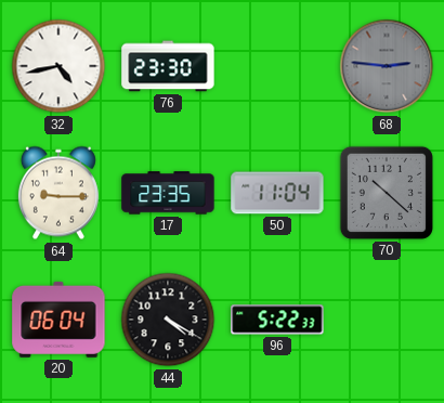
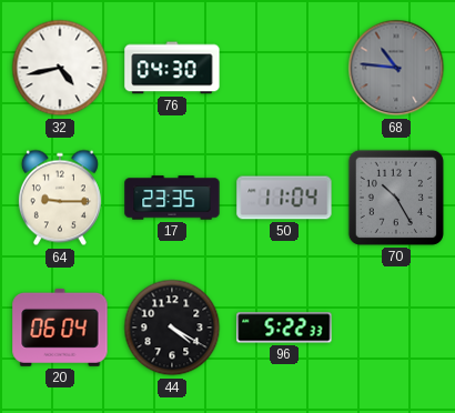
76: 23:30 -> 04:30
68: 2:46 -> 10:46
70: 10:22 -> 10:25
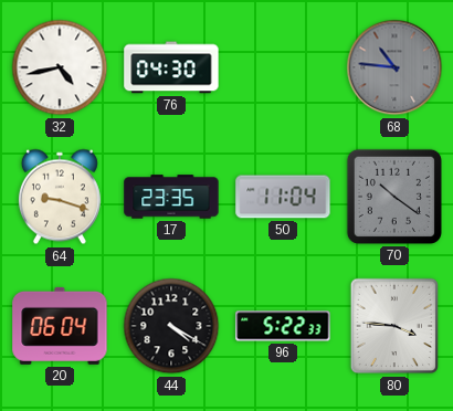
64: 9:15 -> 9:18
70: 10:25 -> 10:21
80: none -> 3:46
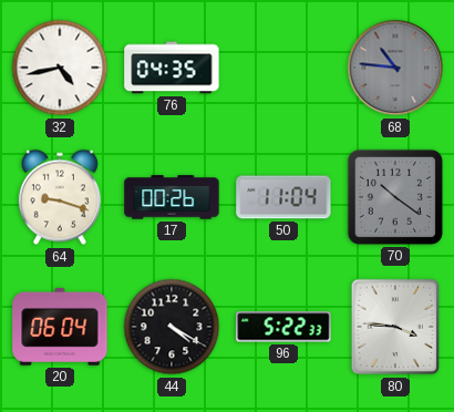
76: 04:30 -> 04:35
17: 23:35 -> 00:26
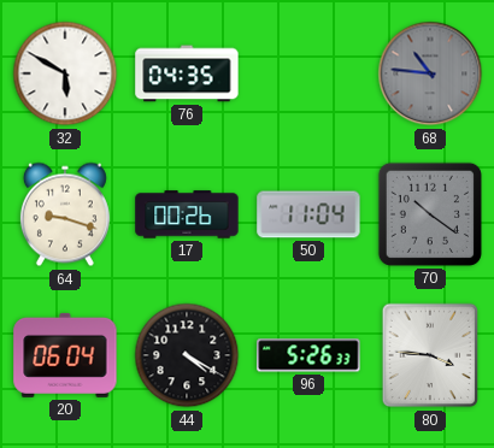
32: 4:43 -> 5:50
96: 5:22 -> 5:26
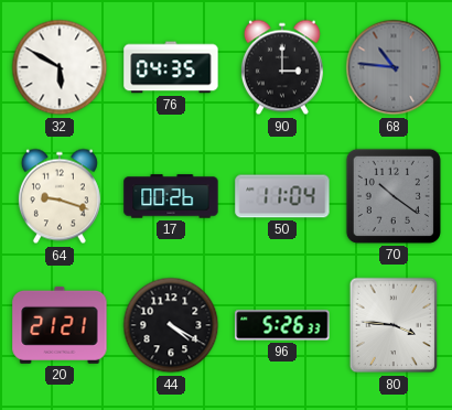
90: none -> 3:00
20: 06:04 -> 21:21
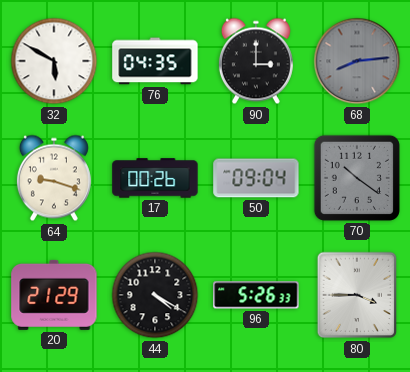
68: 10:46 -> 8:14
50: 11:04 -> 09:04
20: 21:21 -> 21:29
80: 3:46 -> 3:45
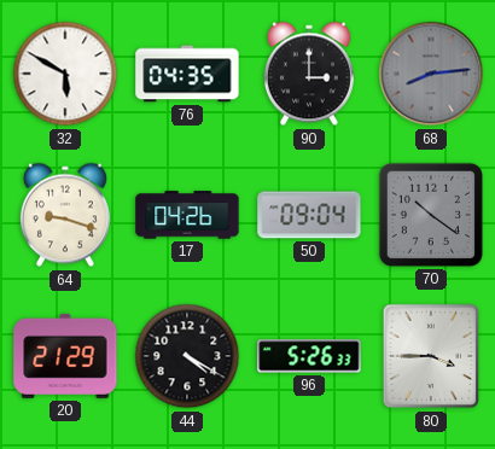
17: 00:26 -> 04:26
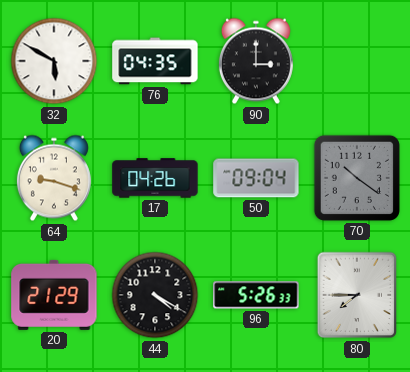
68: 8:14 -> none
80: 3:45 -> 7:45
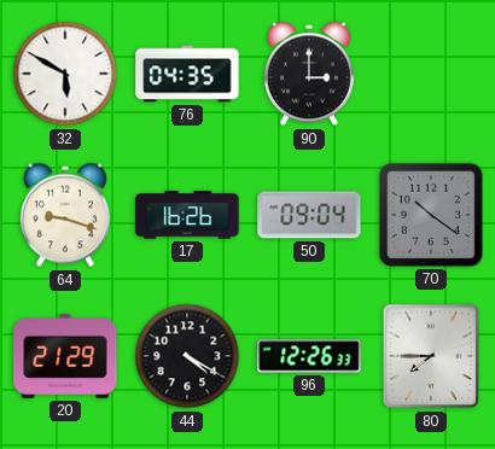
17: 04:26 -> 16:26
96: 5:26 -> 12:26
